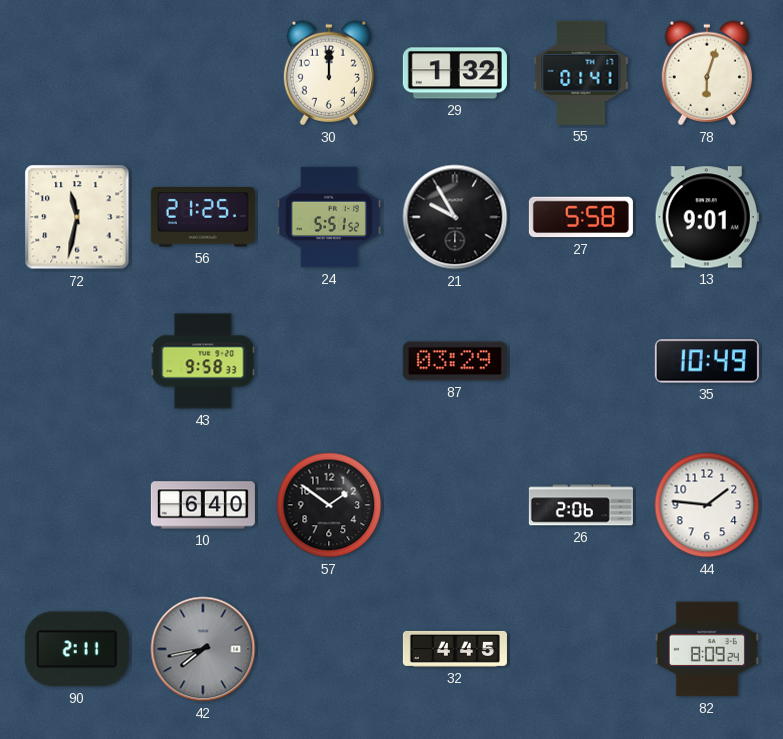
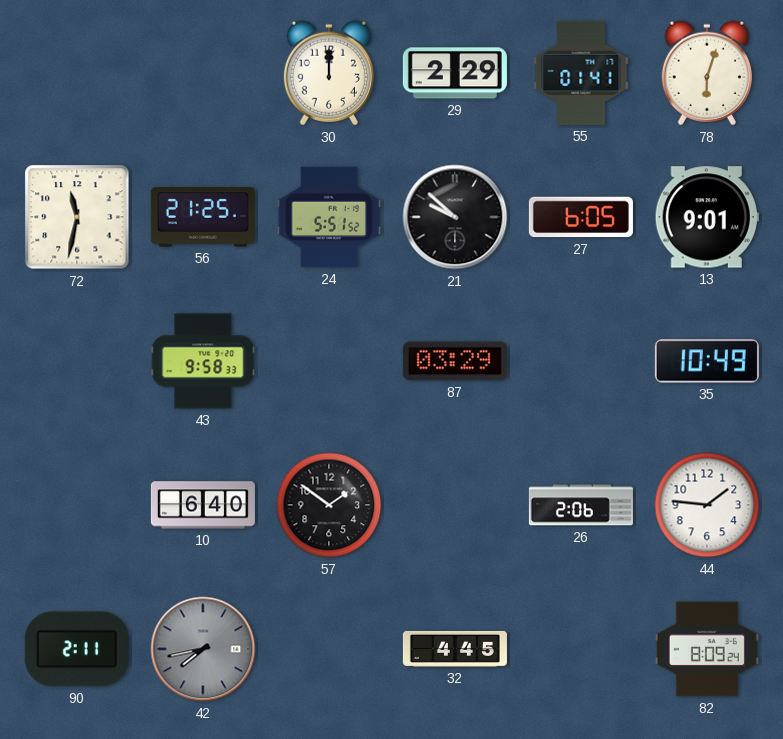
29: 1:32 -> 2:29
21: 9:55 -> 9:52
27: 5:58 -> 6:05
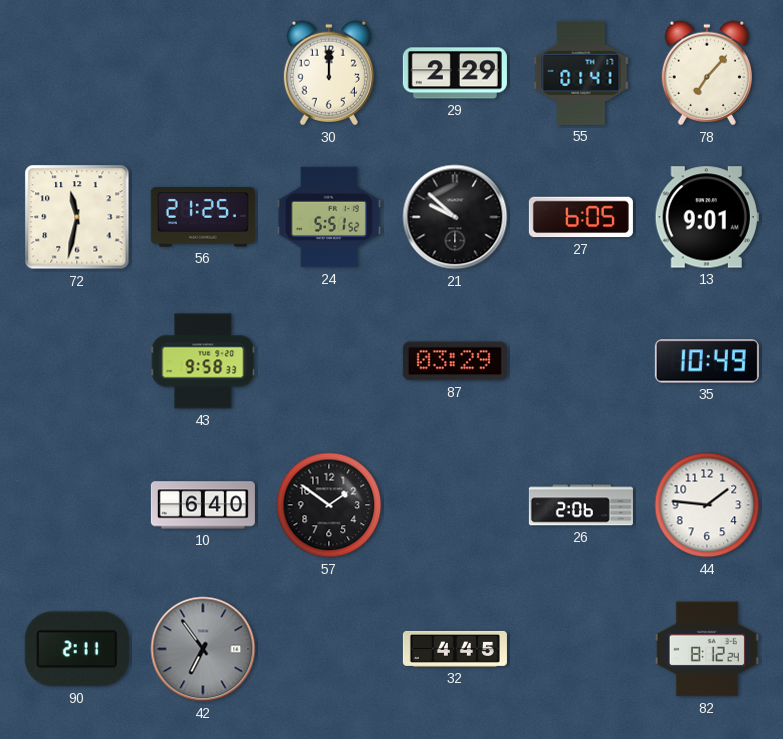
78: 6:03 -> 7:07
42: 7:43 -> 6:54
82: 8:09 -> 8:12
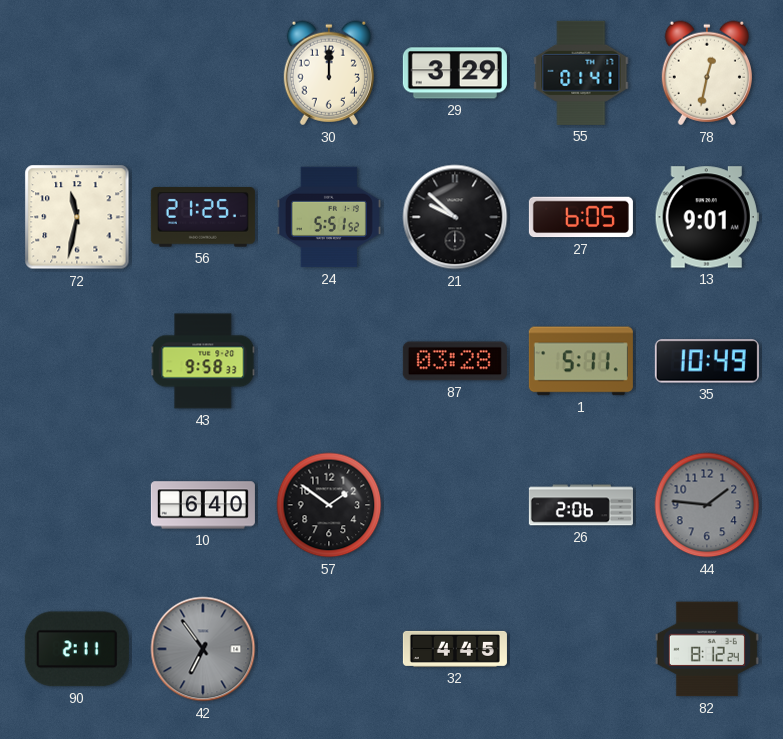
29: 2:29 -> 3:29
78: 7:07 -> 12:32
87: 03:29 -> 03:28
1: none -> 5:11
44 dial: white -> grey
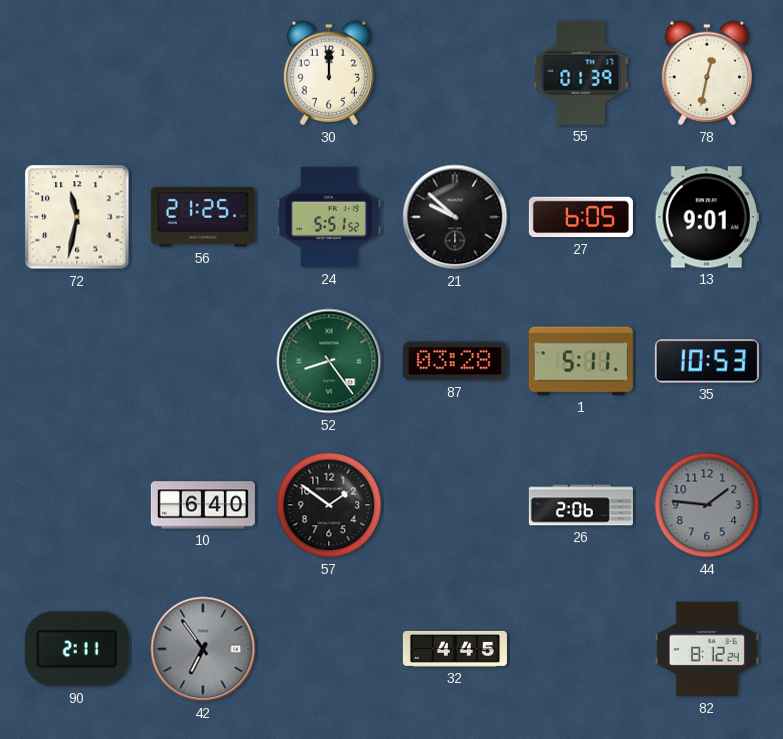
29: 3:29 -> none
55: 01:41 -> 01:39
43: 9:58 -> none
52: none -> 8:24
35: 10:49 -> 10:53
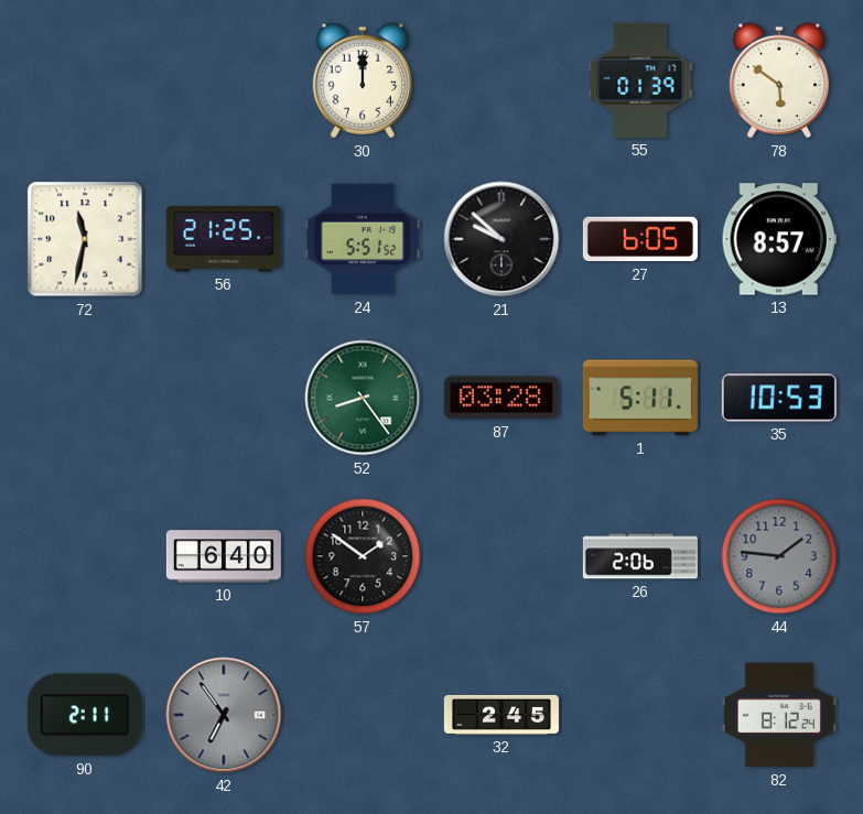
78: 12:32 -> 5:51
13: 9:01 -> 8:57
32: 4:45 -> 2:45
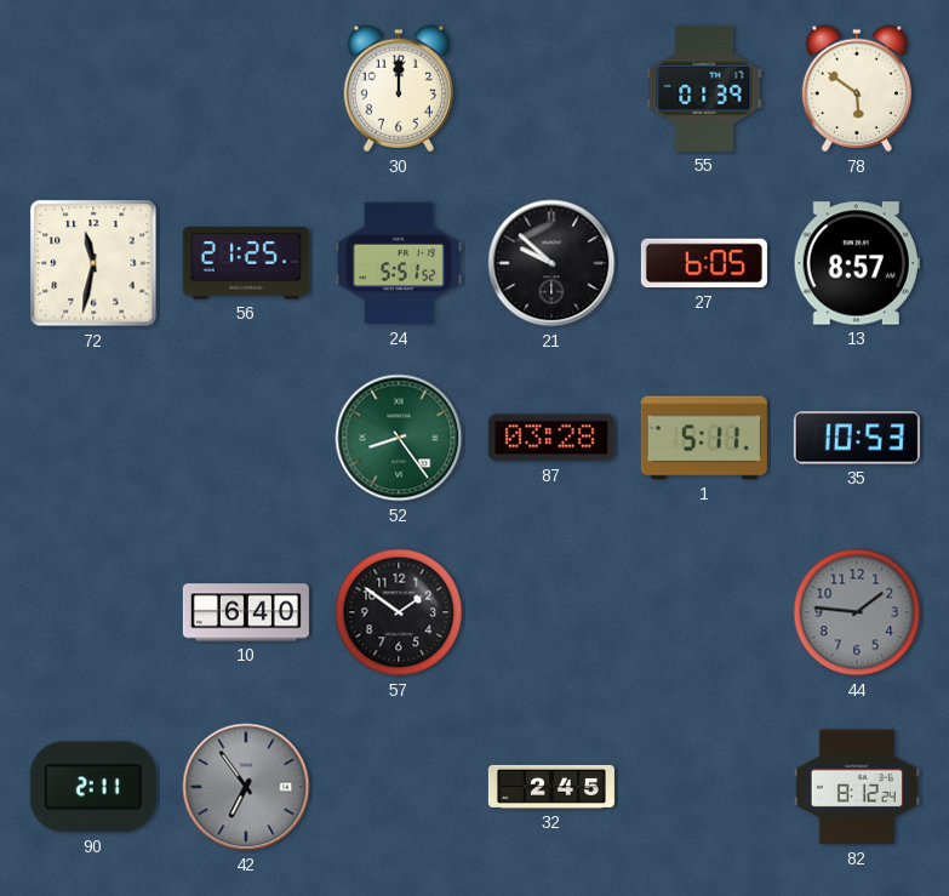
26: 2:06 -> none
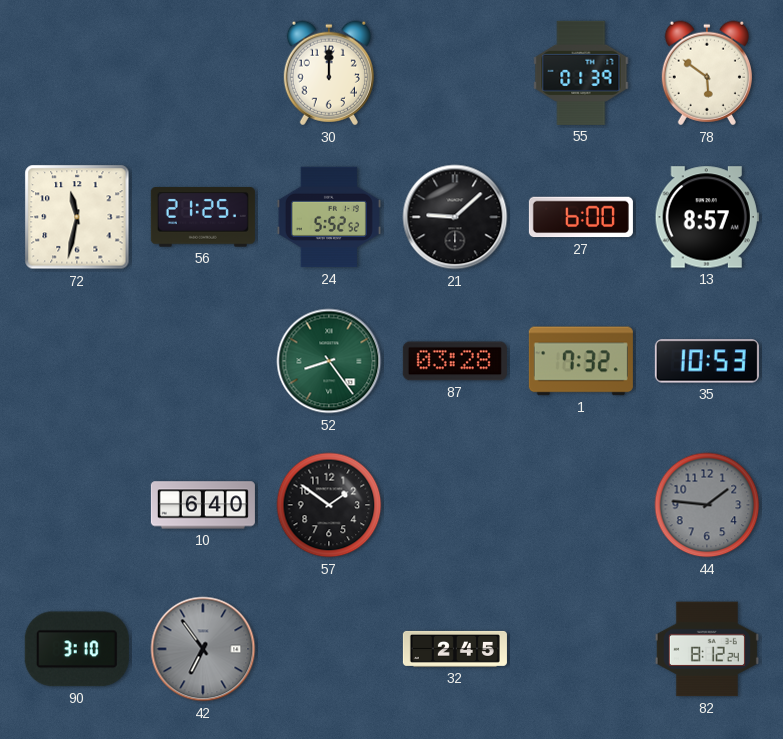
24: 5:51 -> 5:52
21: 9:52 -> 9:08
27: 6:05 -> 6:00
1: 5:11 -> 7:32
90: 2:11 -> 3:10
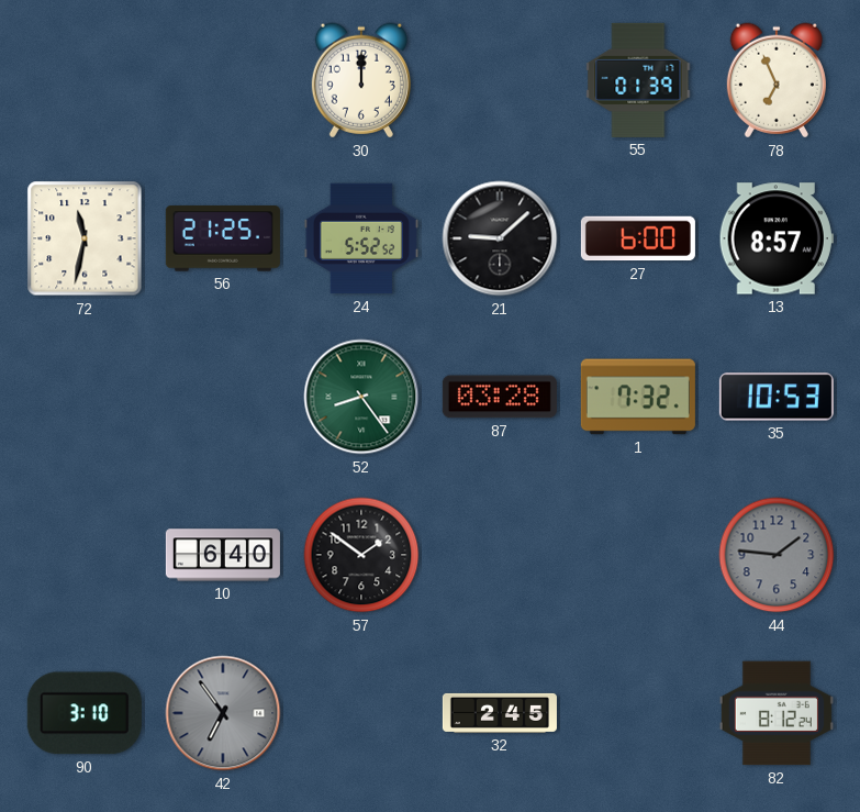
78: 5:51 -> 6:56
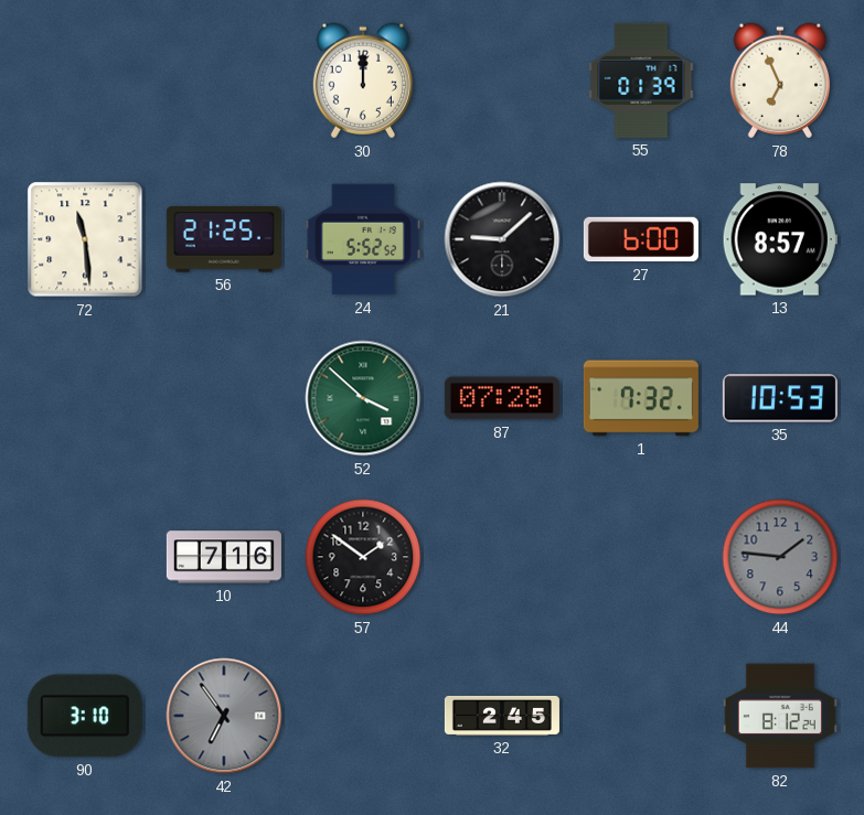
72: 11:32 -> 11:29
52: 8:24 -> 3:52
87: 03:28 -> 07:28
10: 6:40 -> 7:16
